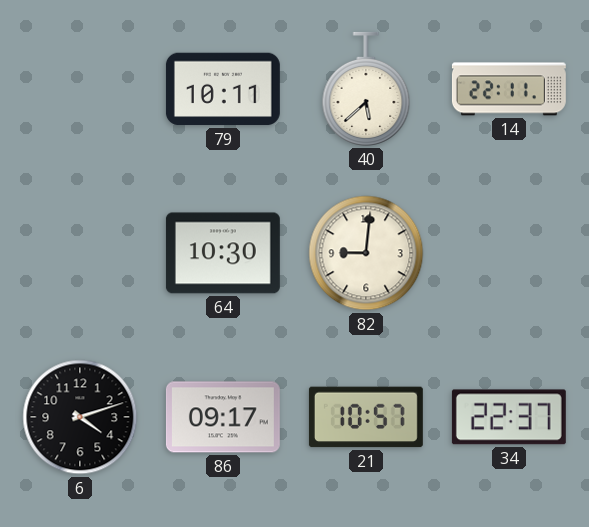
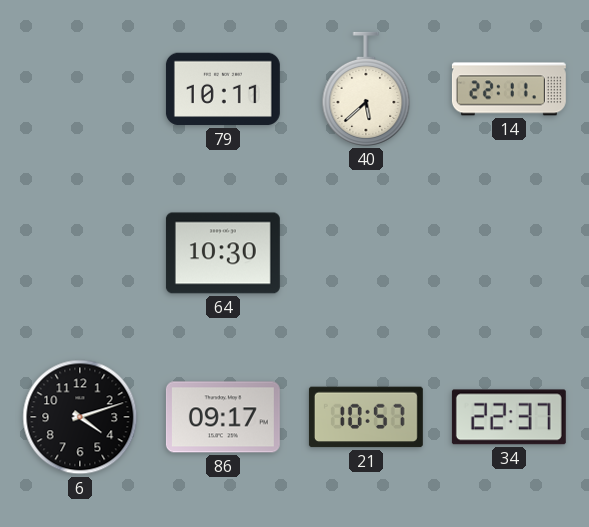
82: 9:01 -> none
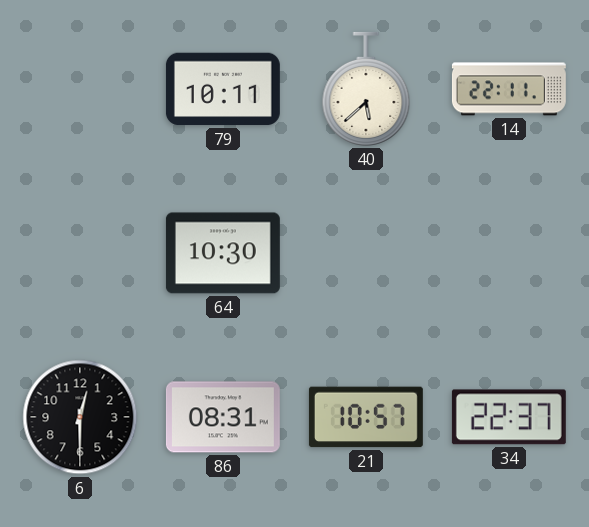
6: 4:12 -> 12:30
86: 09:17 -> 08:31
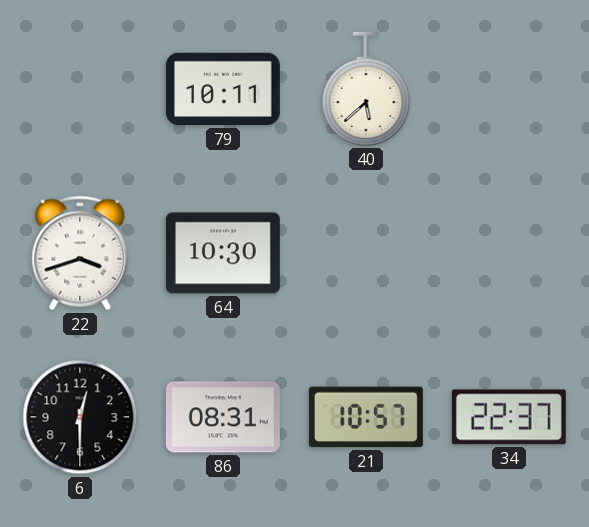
14: 22:11 -> none
22: none -> 3:42
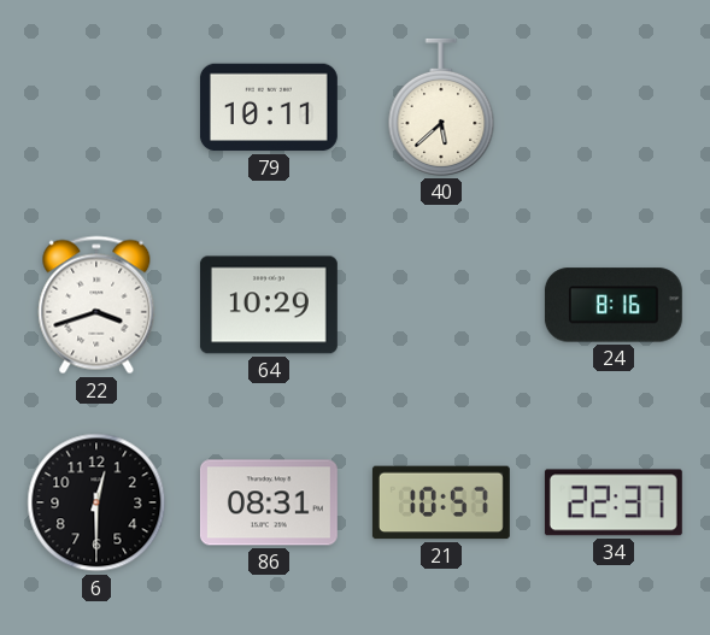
64: 10:30 -> 10:29
24: none -> 8:16
